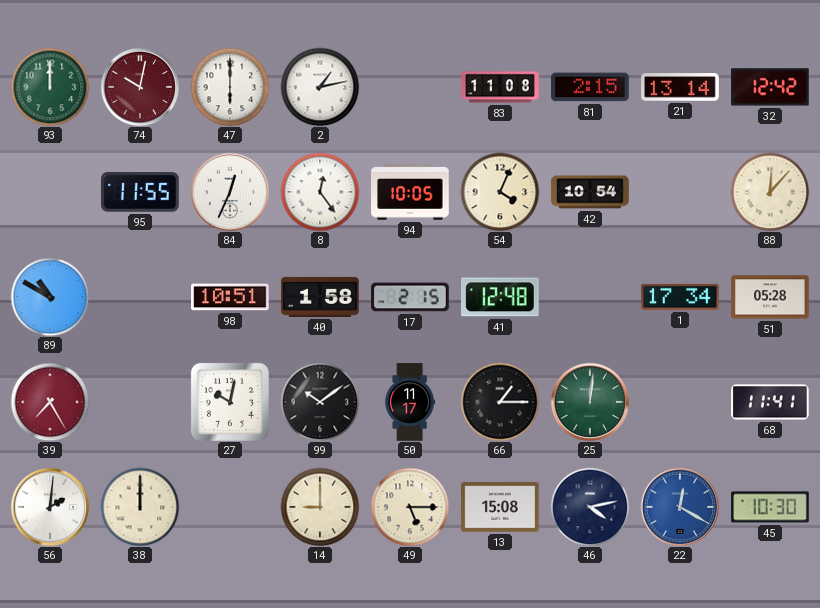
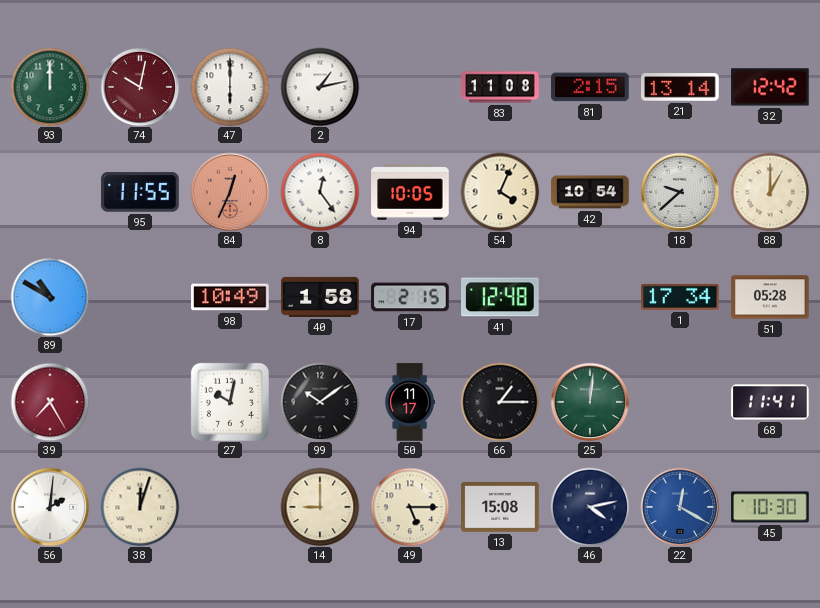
84 dial: white -> salmon
18: none -> 9:38
88: 12:07 -> 1:00
98: 10:51 -> 10:49
38: 12:00 -> 12:03
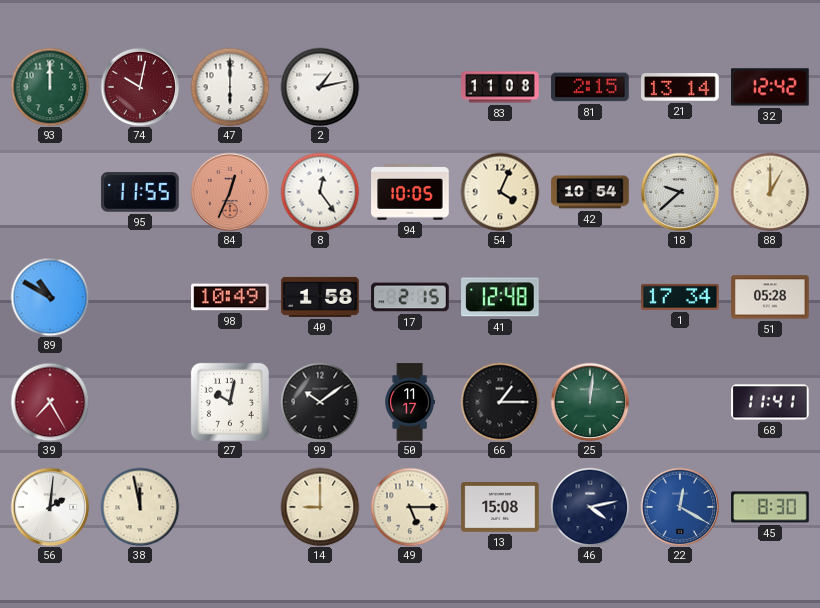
38: 12:03 -> 11:58
45: 10:30 -> 8:30
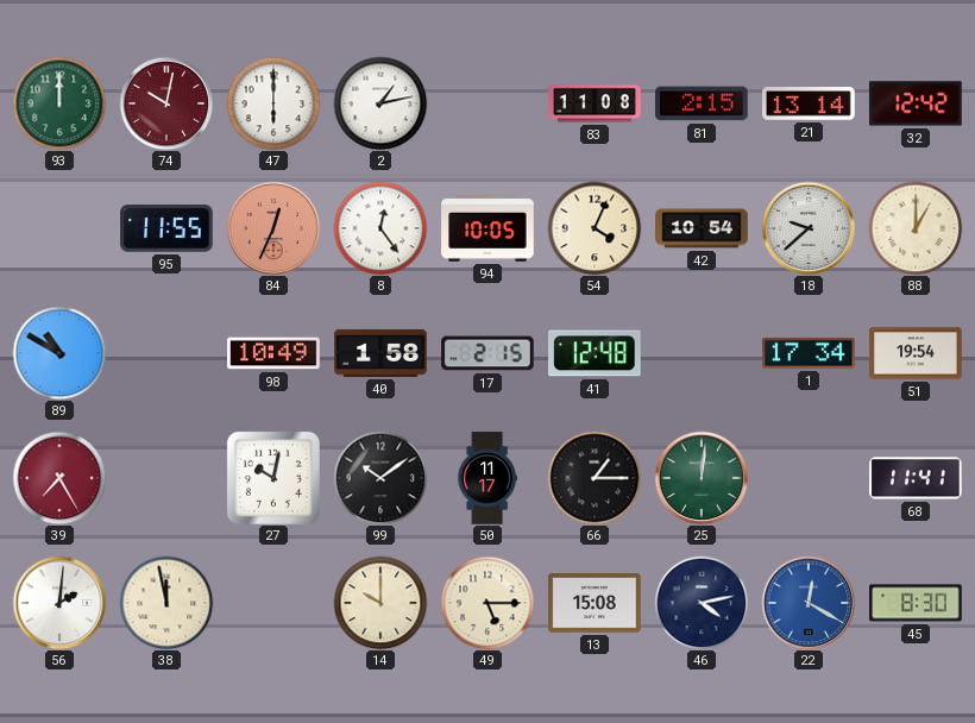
51: 05:28 -> 19:54
14: 9:00 -> 10:00
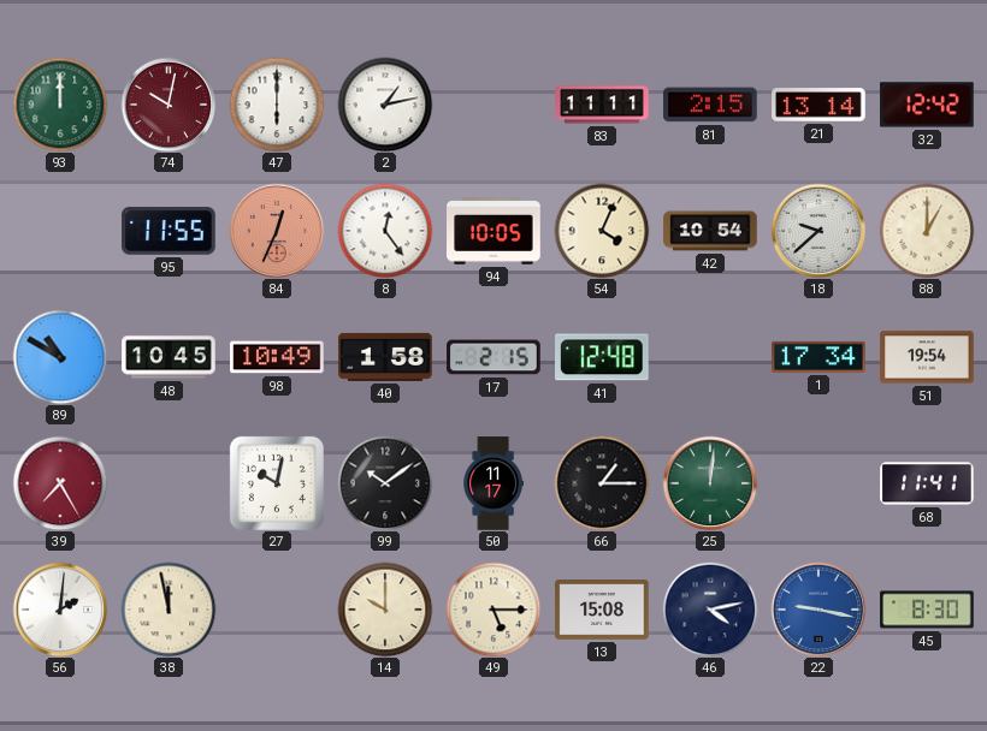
83: 11:08 -> 11:11
48: none -> 10:45
22: 12:20 -> 9:17
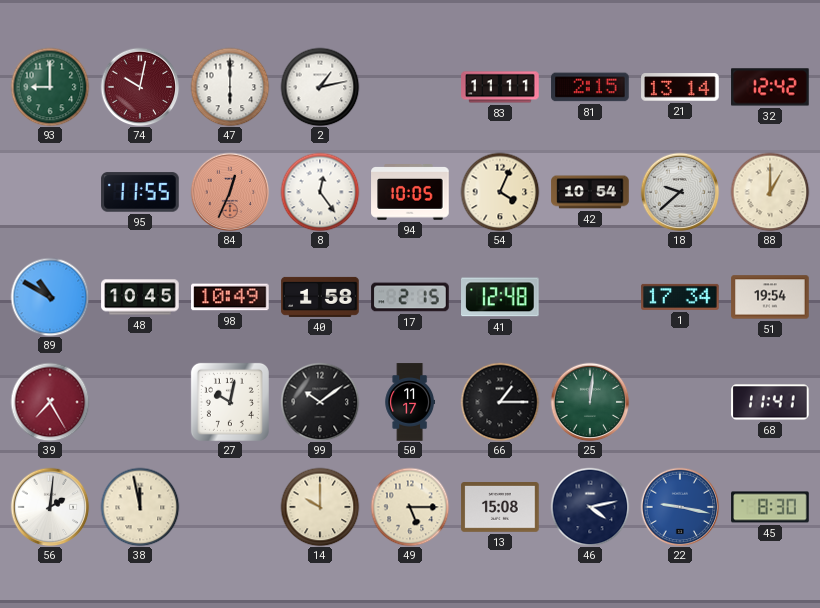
93: 12:00 -> 9:00
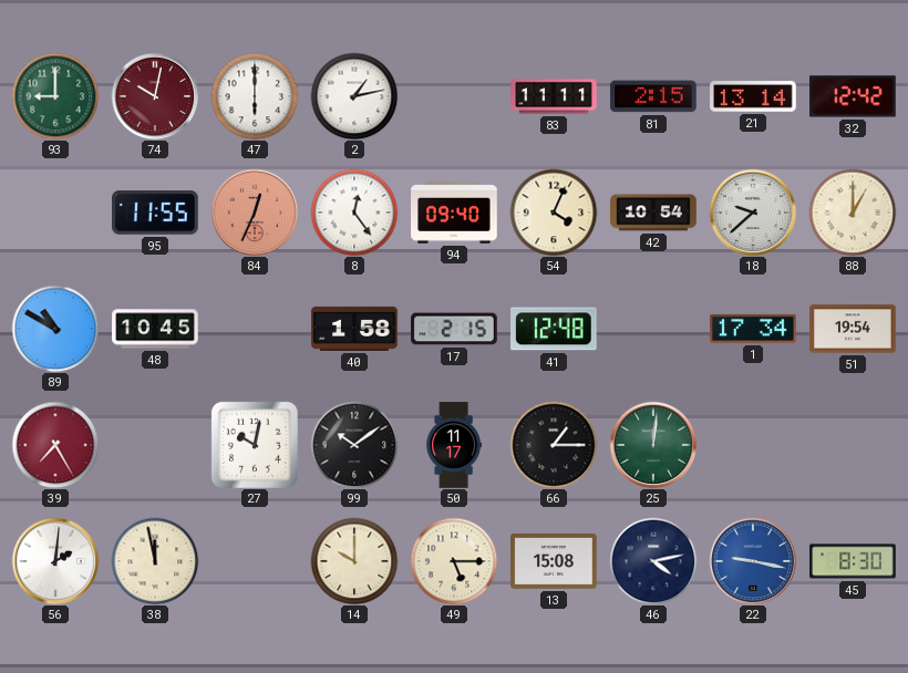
94: 10:05 -> 09:40
98: 10:49 -> none
68: 11:41 -> none
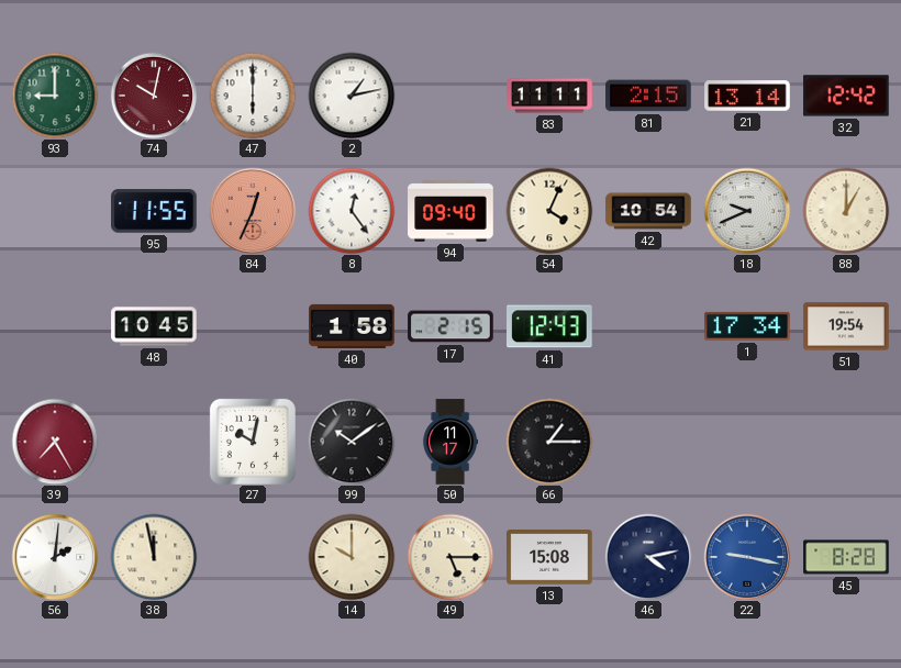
18: 9:38 -> 9:41
89: 10:50 -> none
41: 12:48 -> 12:43
25: 12:01 -> none
45: 8:30 -> 8:28
